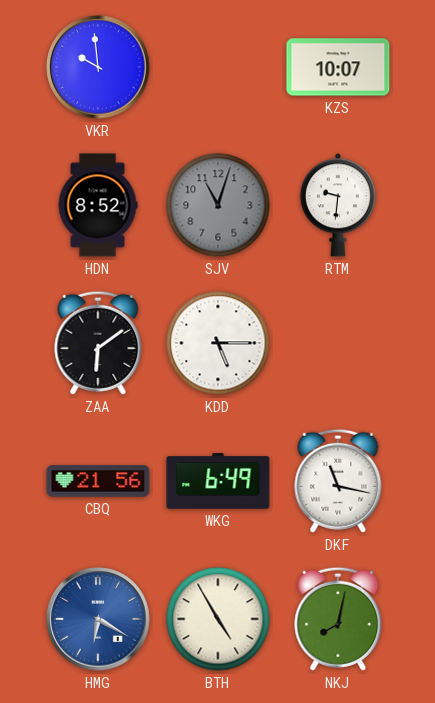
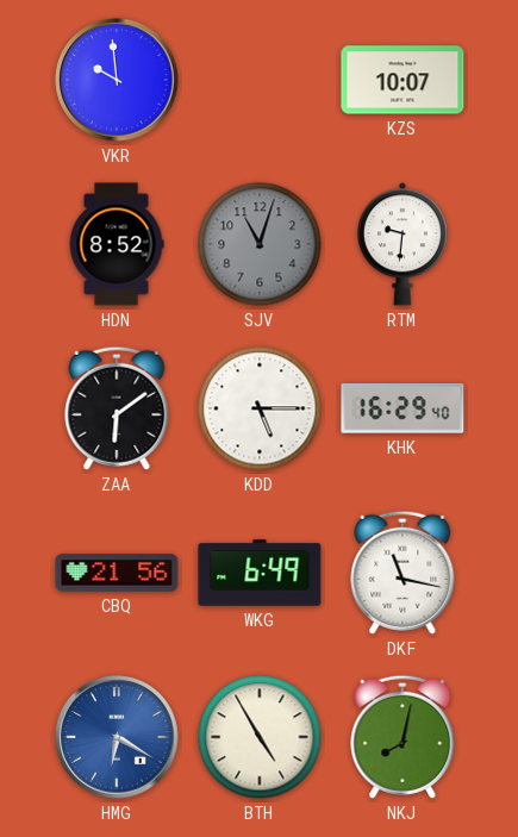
KHK: none -> 16:29
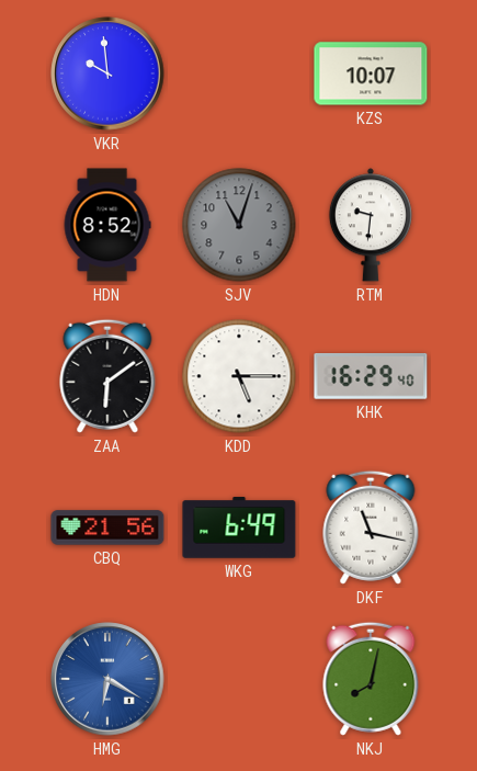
BTH: 4:55 -> none
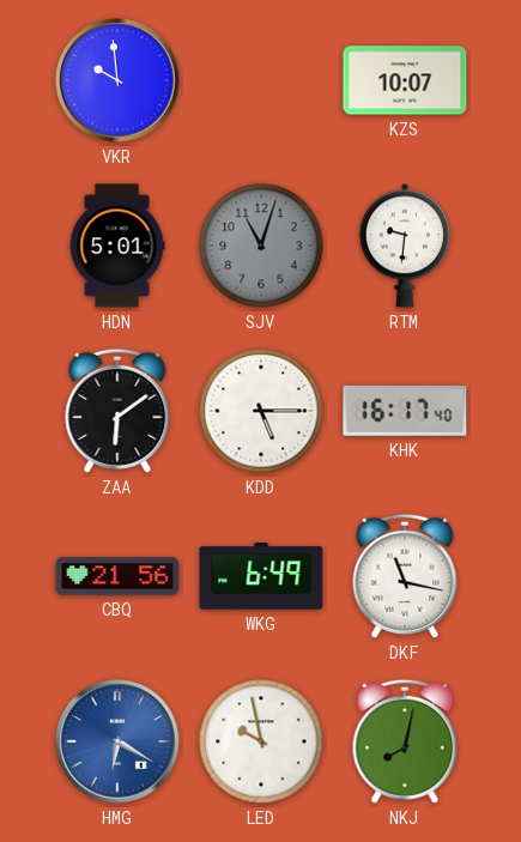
HDN: 8:52 -> 5:01
KHK: 16:29 -> 16:17
LED: none -> 9:58
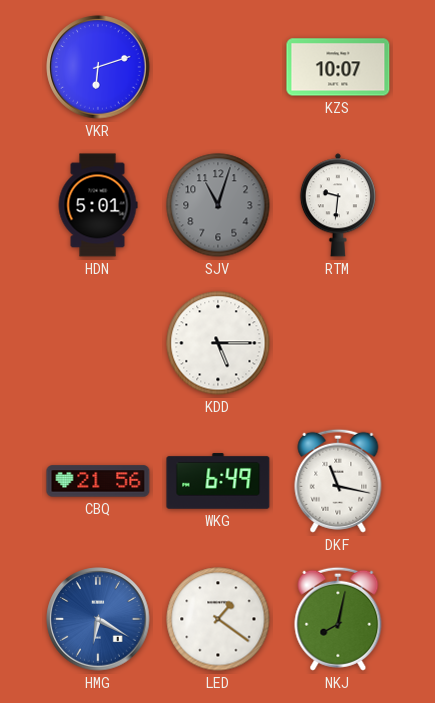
VKR: 9:59 -> 6:12
ZAA: 6:09 -> none
KHK: 16:17 -> none
LED: 9:58 -> 1:21
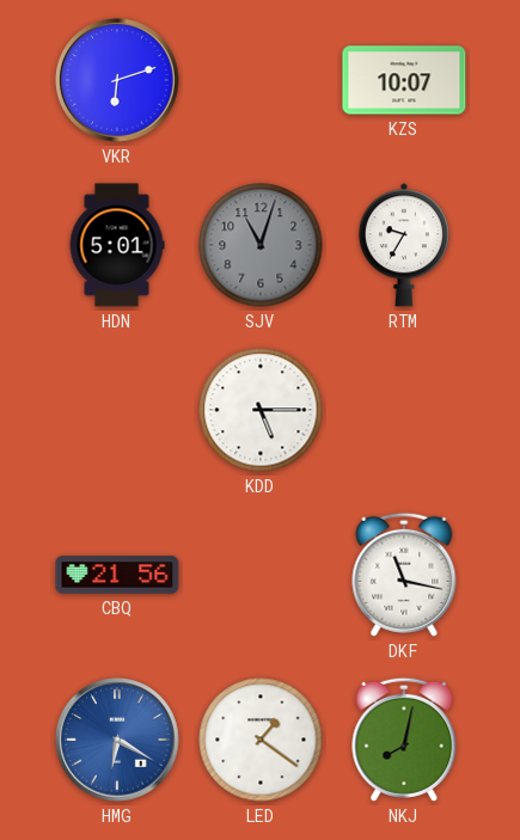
RTM: 9:31 -> 9:35
WKG: 6:49 -> none
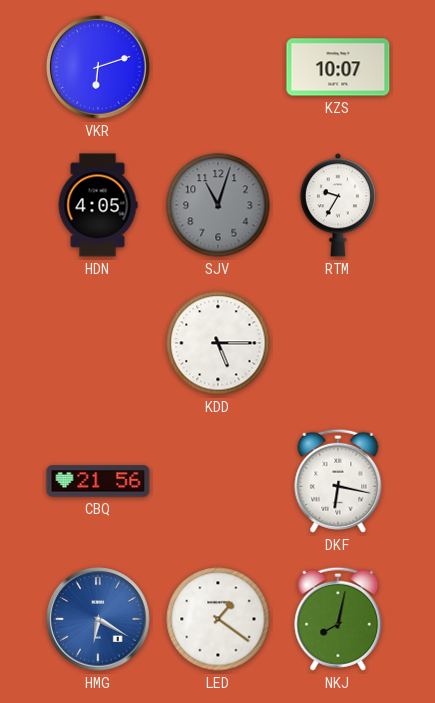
HDN: 5:01 -> 4:05
DKF: 11:17 -> 6:17
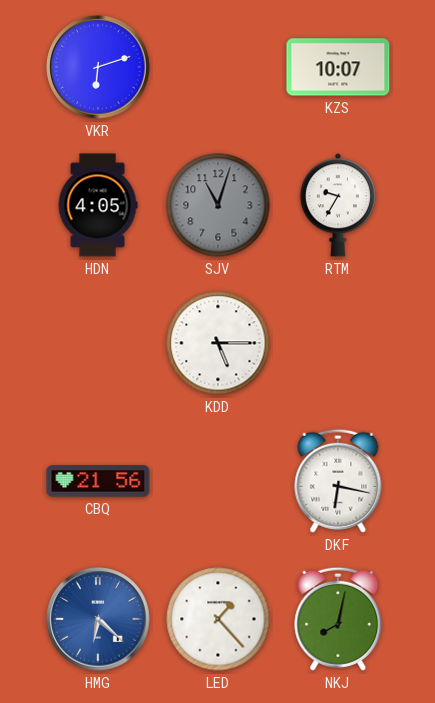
HMG: 6:20 -> 6:22
LED: 1:21 -> 1:23
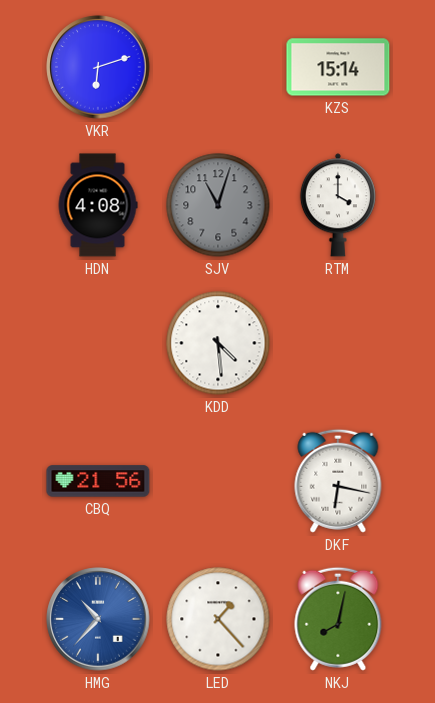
KZS: 10:07 -> 15:14
HDN: 4:05 -> 4:08
RTM: 9:35 -> 4:00
KDD: 5:15 -> 4:29
HMG: 6:22 -> 10:37
